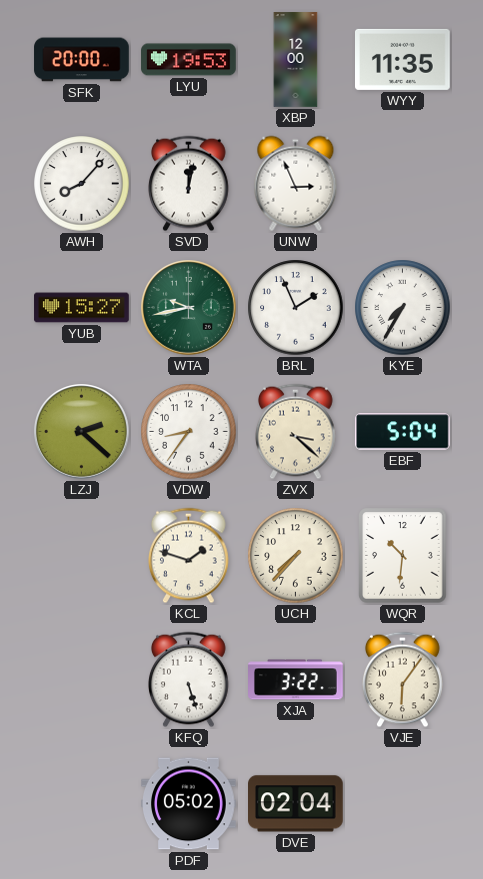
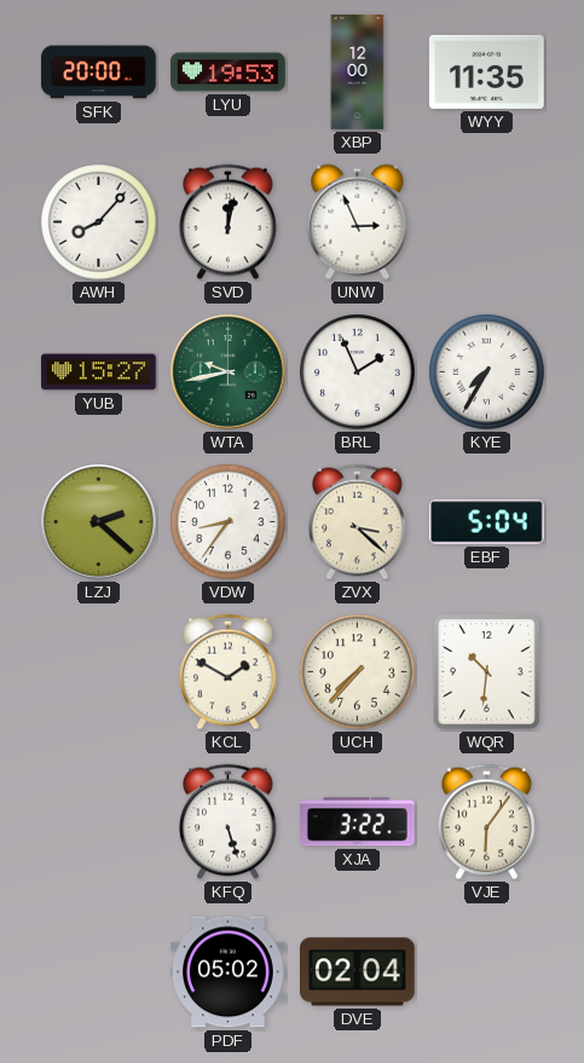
KCL: 1:48 -> 1:50
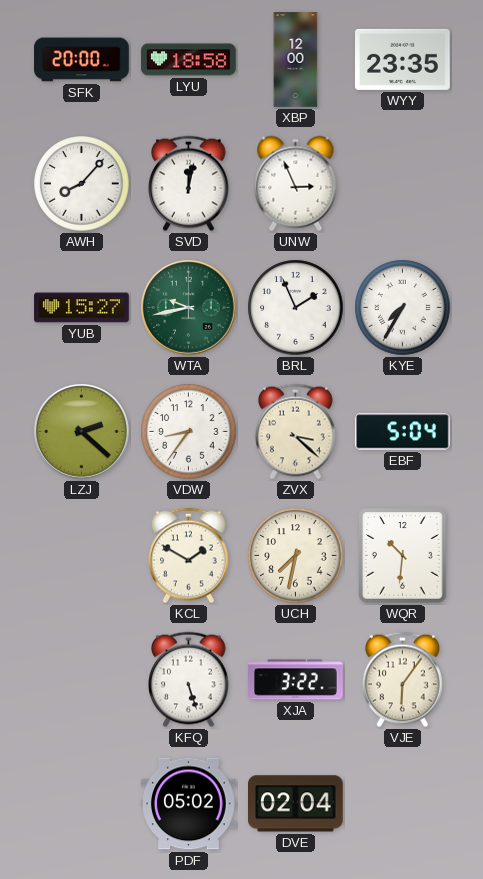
LYU: 19:53 -> 18:58
WYY: 11:35 -> 23:35
UCH: 7:37 -> 7:32
